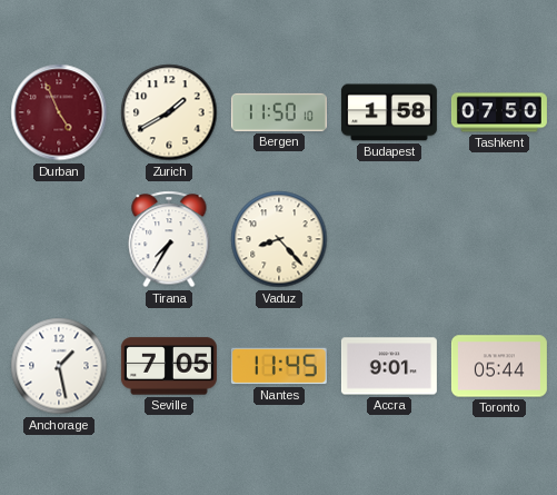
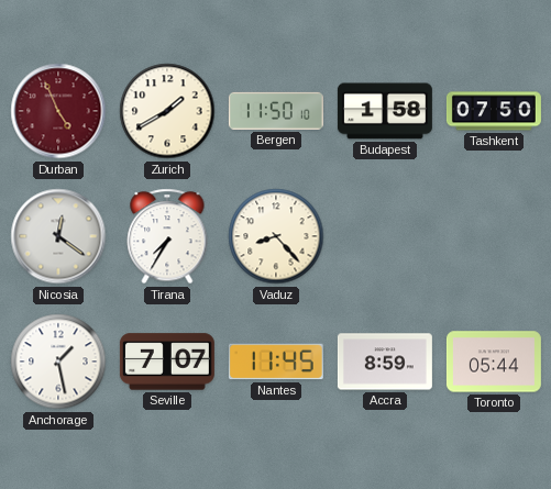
Nicosia: none -> 12:21
Seville: 7:05 -> 7:07
Accra: 9:01 -> 8:59
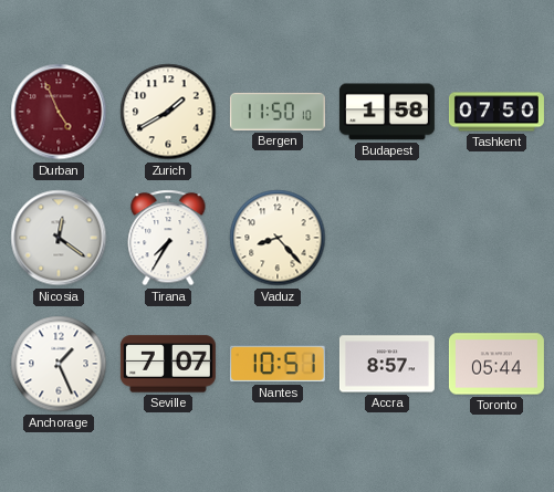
Anchorage: 1:28 -> 1:26
Nantes: 11:45 -> 10:51
Accra: 8:59 -> 8:57
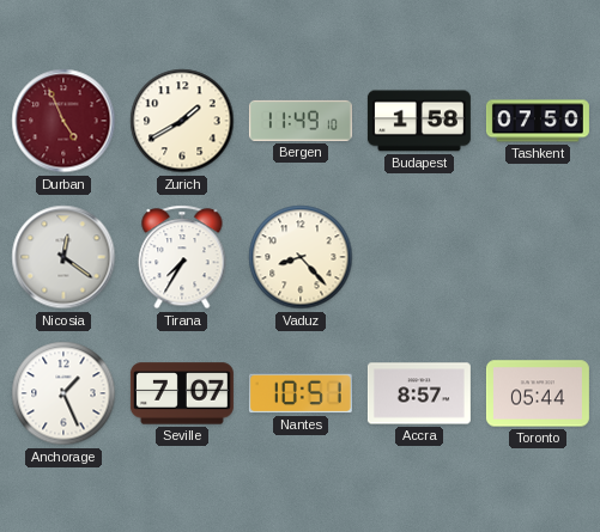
Bergen: 11:50 -> 11:49
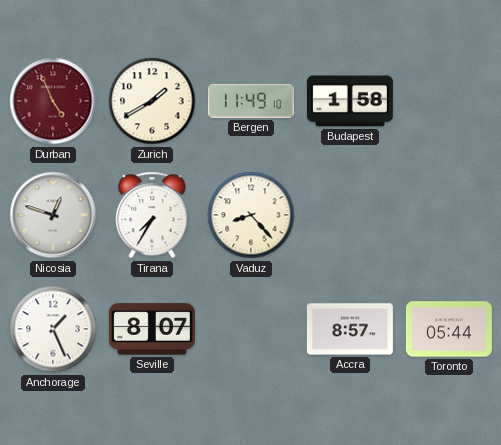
Tashkent: 07:50 -> none
Nicosia: 12:21 -> 12:48
Seville: 7:07 -> 8:07
Nantes: 10:51 -> none
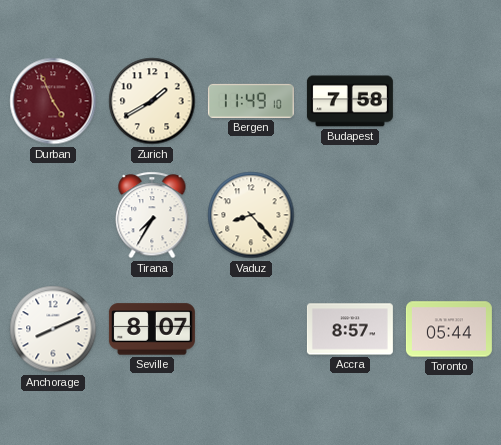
Budapest: 1:58 -> 7:58
Nicosia: 12:48 -> none
Anchorage: 1:26 -> 8:11
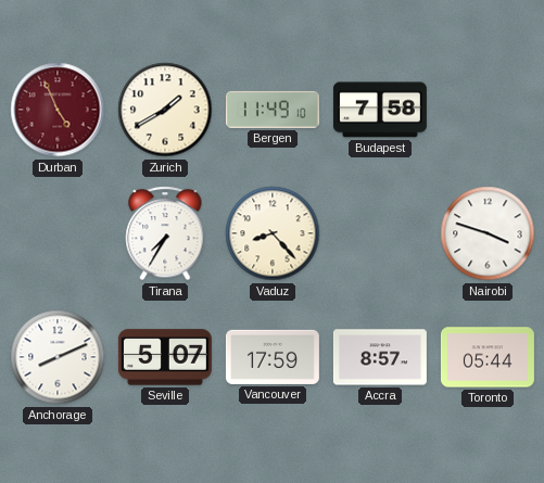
Nairobi: none -> 3:48
Seville: 8:07 -> 5:07
Vancouver: none -> 17:59
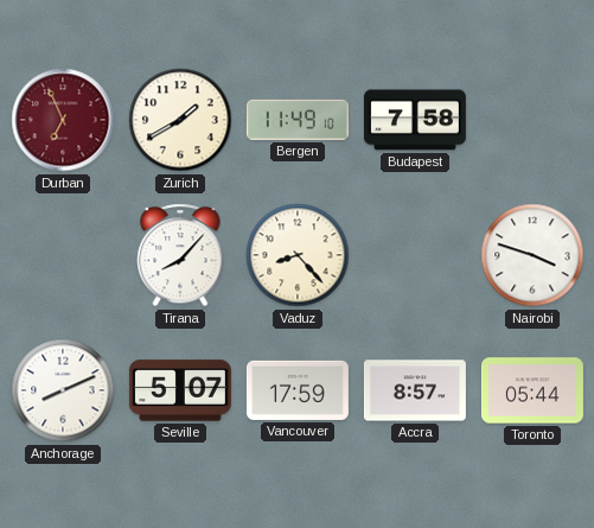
Durban: 4:56 -> 6:56
Tirana: 7:35 -> 8:07
